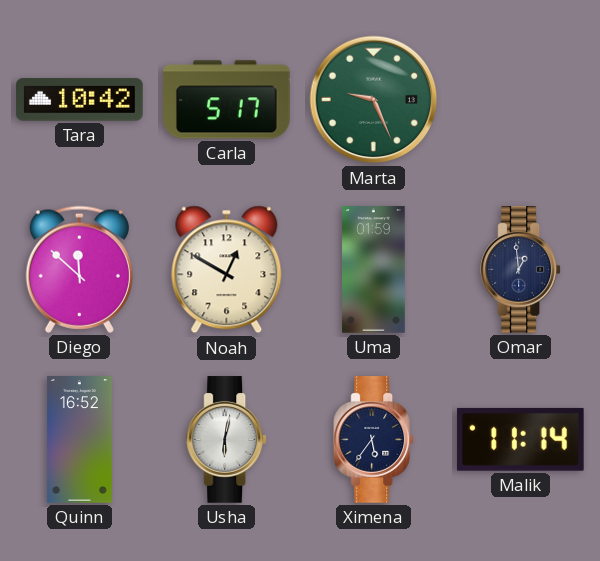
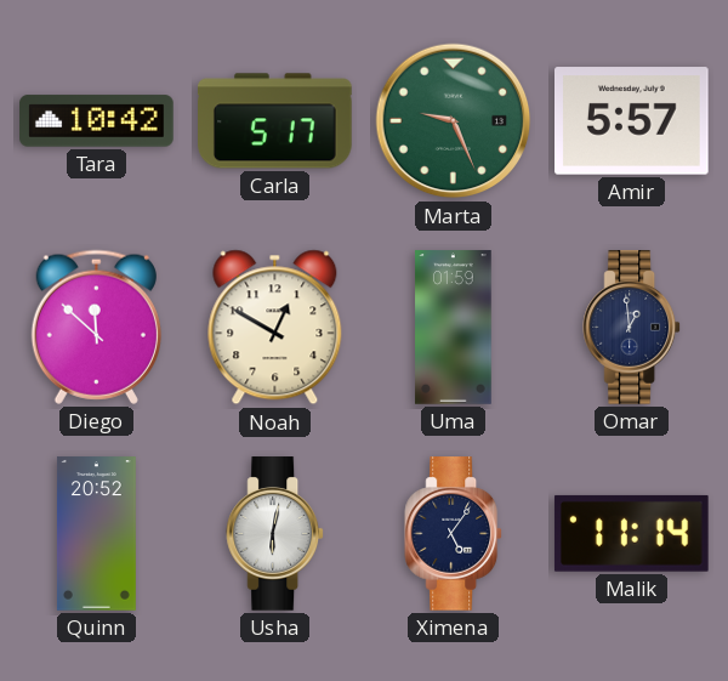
Amir: none -> 5:57
Quinn: 16:52 -> 20:52
Ximena: 5:36 -> 5:06
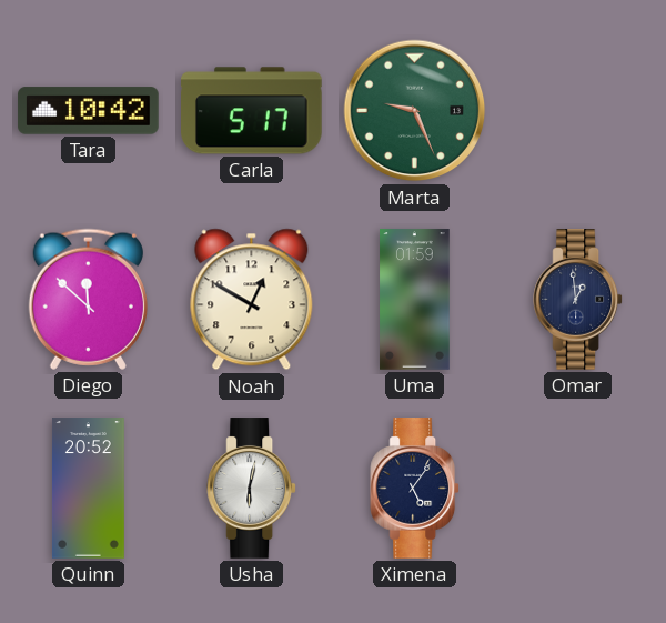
Amir: 5:57 -> none
Malik: 11:14 -> none
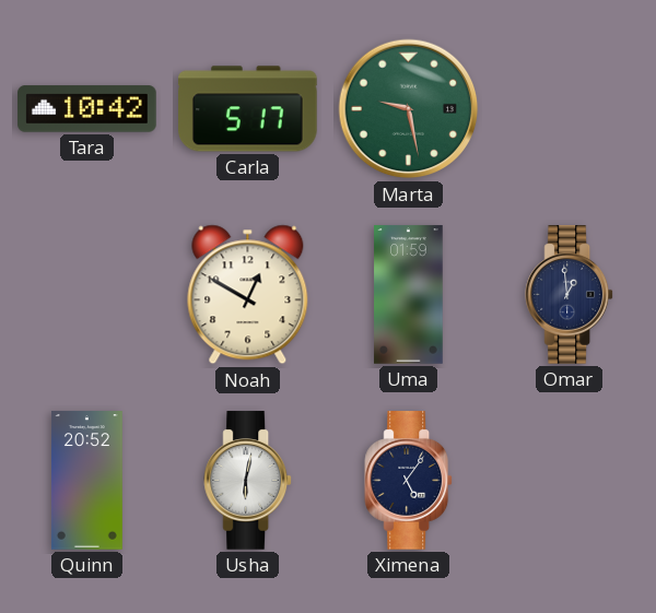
Marta: 9:26 -> 9:28
Diego: 11:52 -> none
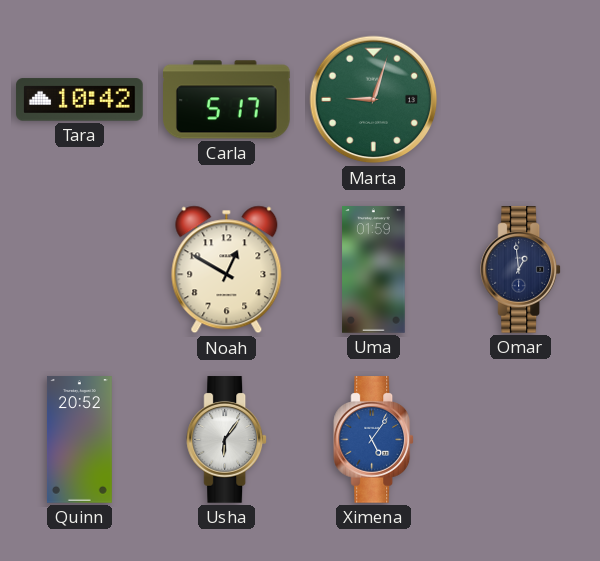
Marta: 9:28 -> 9:03
Usha: 6:02 -> 6:06
Ximena dial: navy -> blue
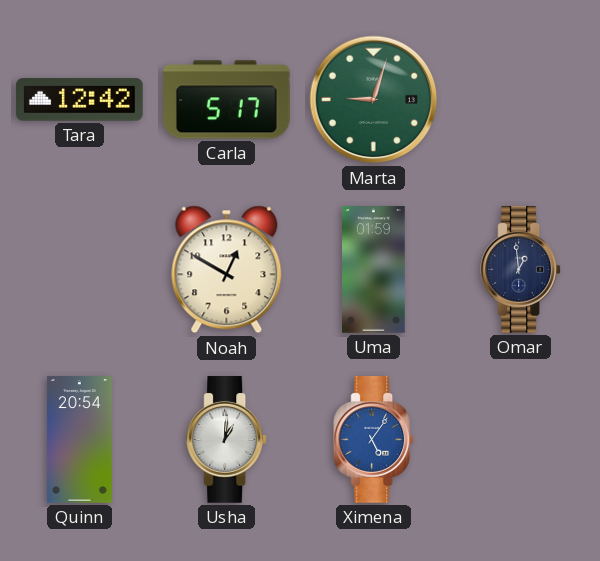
Tara: 10:42 -> 12:42
Quinn: 20:52 -> 20:54
Usha: 6:06 -> 1:01
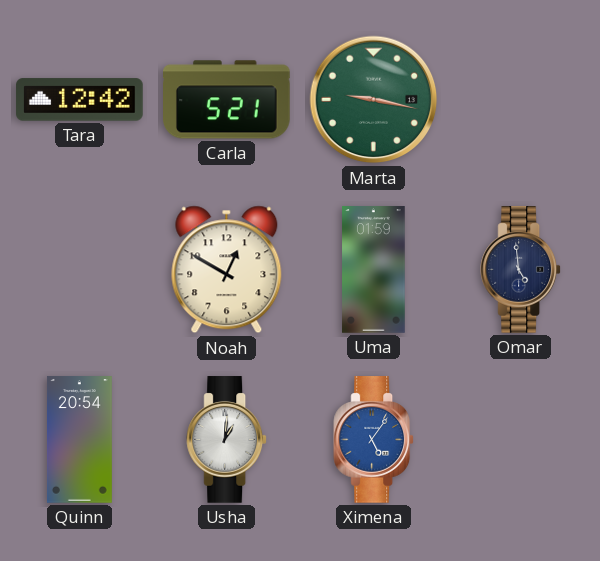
Carla: 5:17 -> 5:21
Marta: 9:03 -> 9:17
Omar: 12:59 -> 4:59
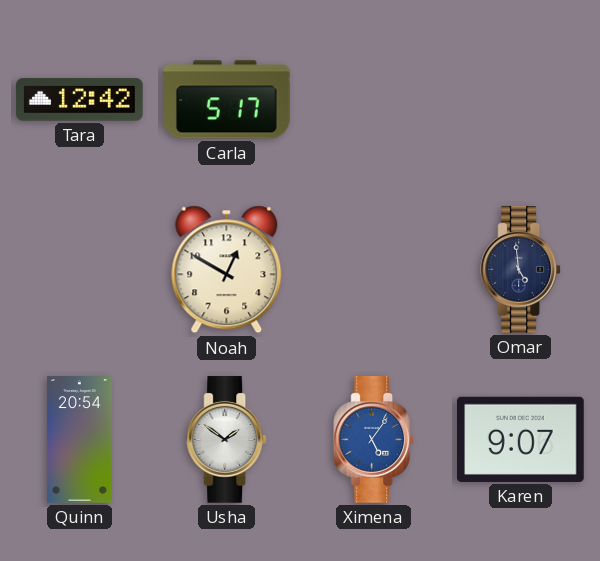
Carla: 5:21 -> 5:17
Marta: 9:17 -> none
Uma: 01:59 -> none
Usha: 1:01 -> 1:51
Karen: none -> 9:07
